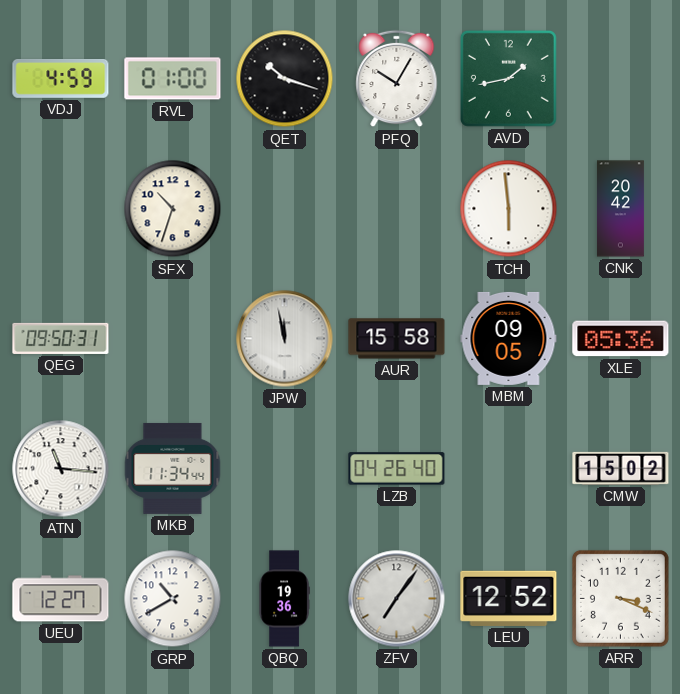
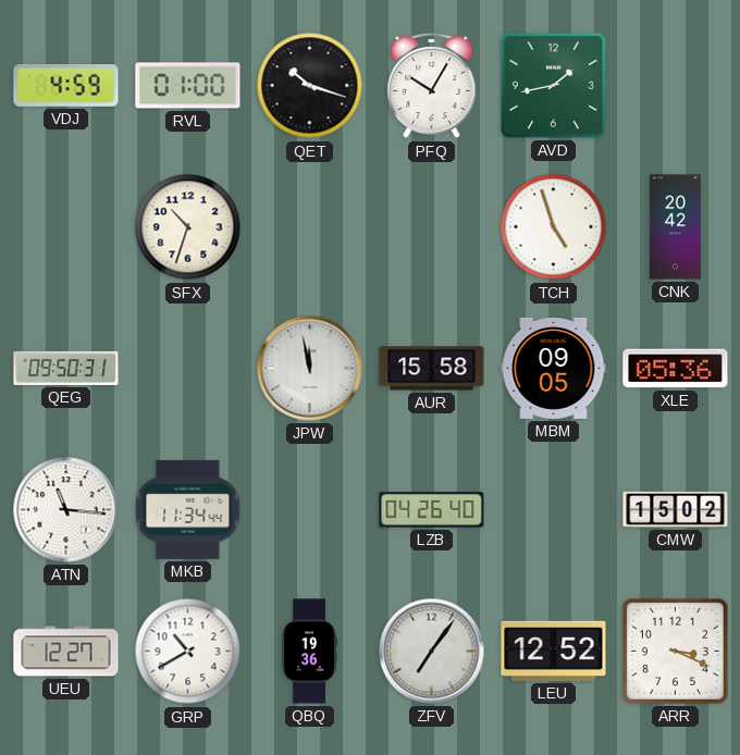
TCH: 5:59 -> 4:57
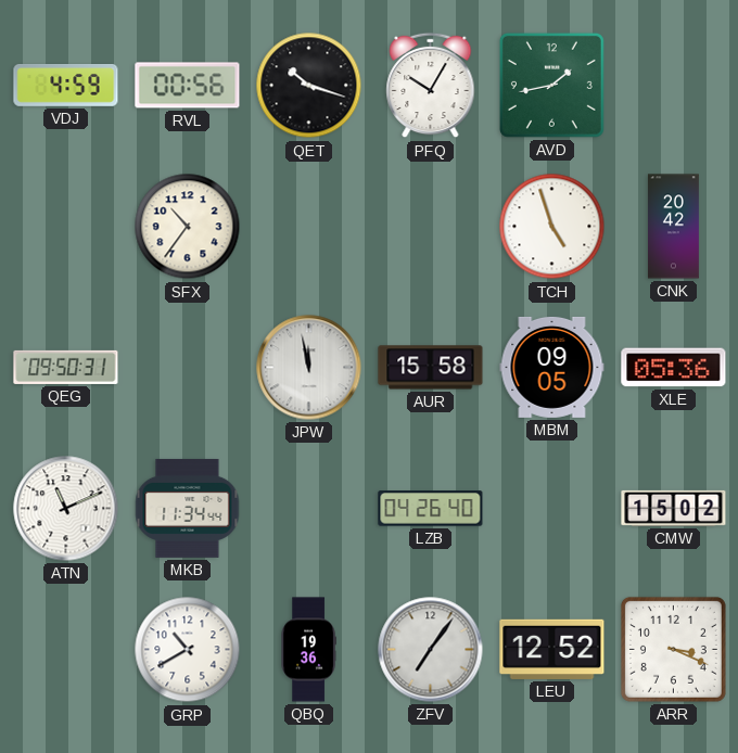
RVL: 01:00 -> 00:56
SFX: 10:33 -> 10:36
ATN: 11:16 -> 11:11
UEU: 12:27 -> none
